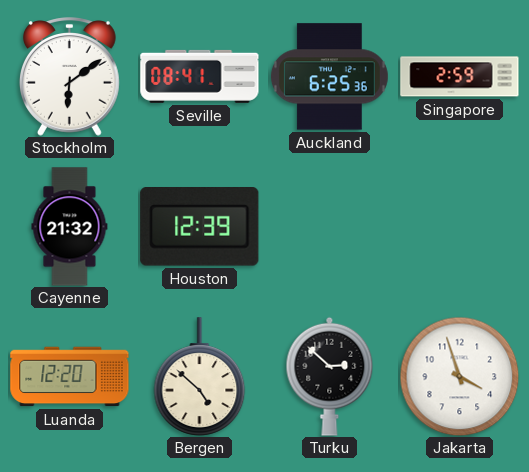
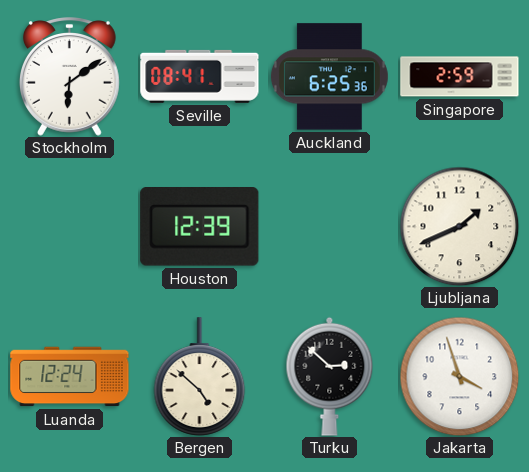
Cayenne: 21:32 -> none
Ljubljana: none -> 1:41
Luanda: 12:20 -> 12:24
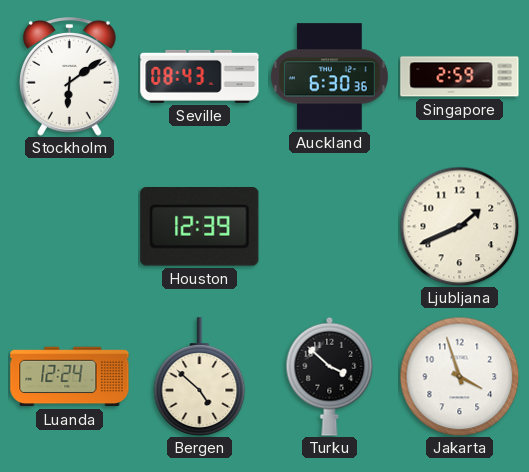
Seville: 08:41 -> 08:43
Auckland: 6:25 -> 6:30
Turku: 2:52 -> 3:52
